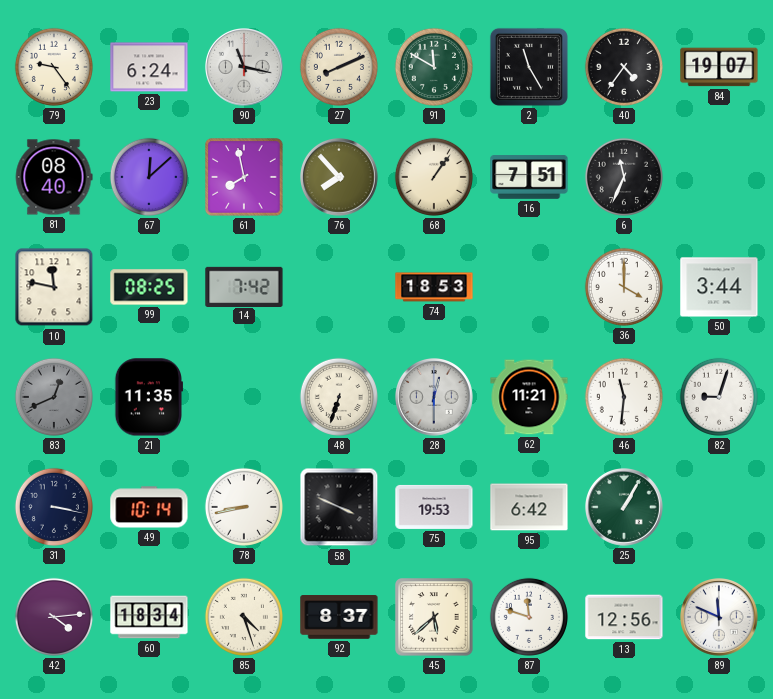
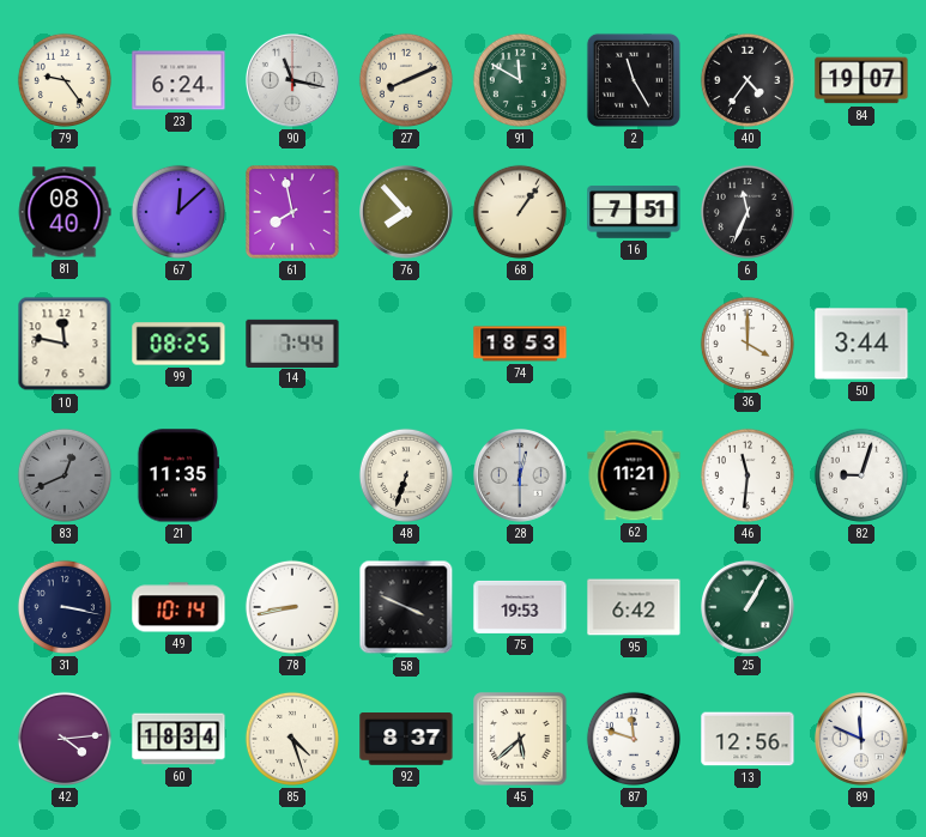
14: 7:42 -> 7:44
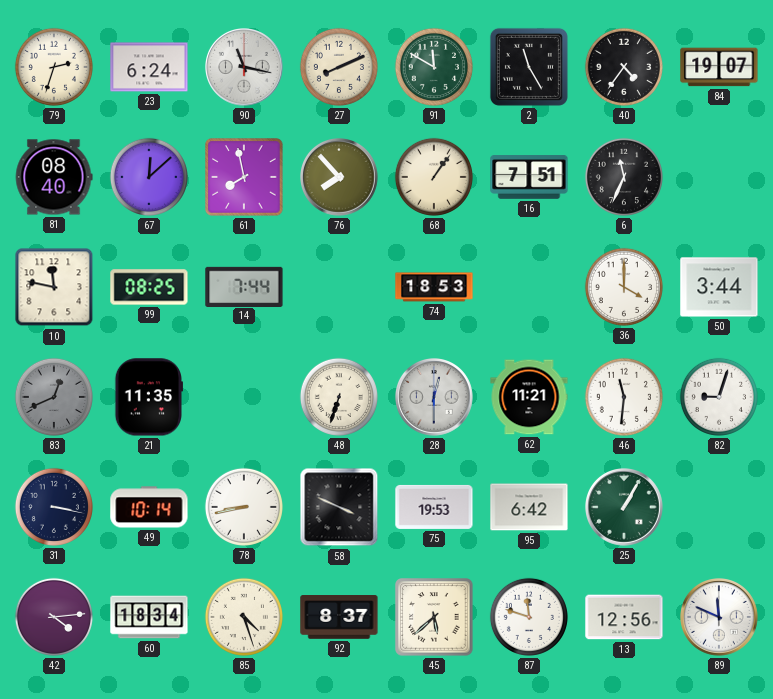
79: 9:24 -> 2:33
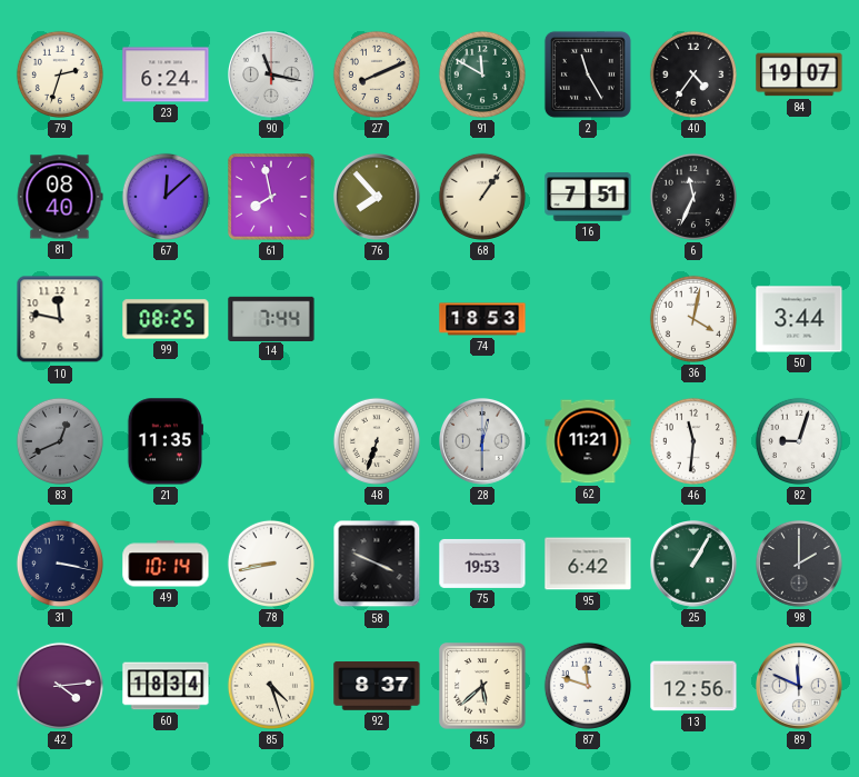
36: 4:00 -> 4:02
98: none -> 2:00
